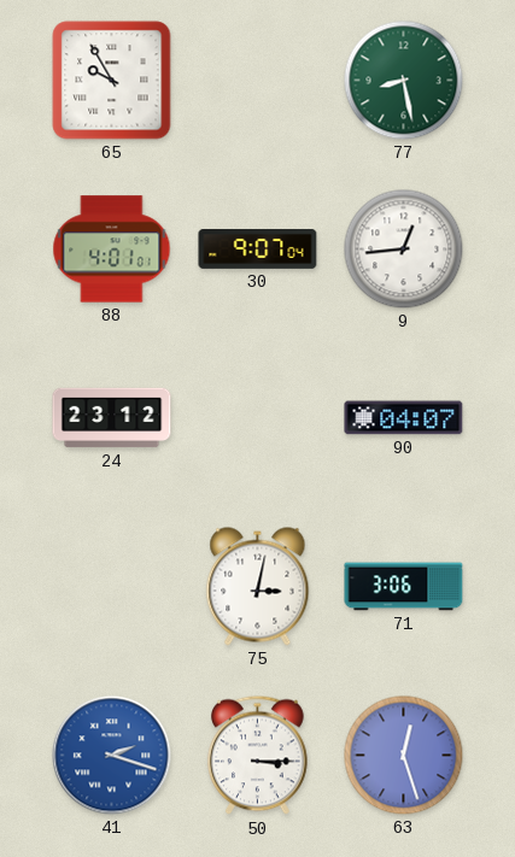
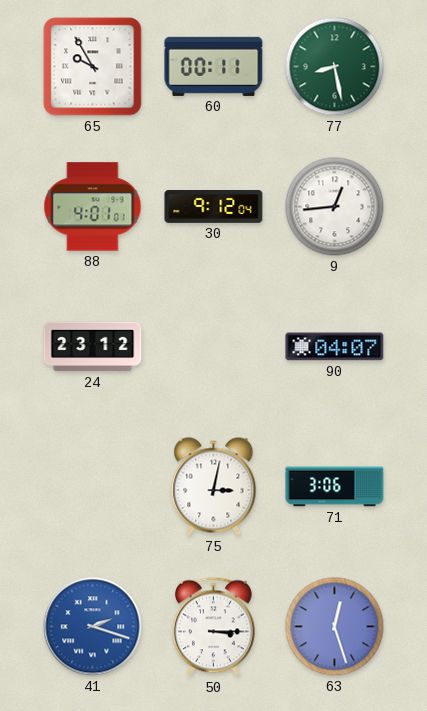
60: none -> 00:11
30: 9:07 -> 9:12
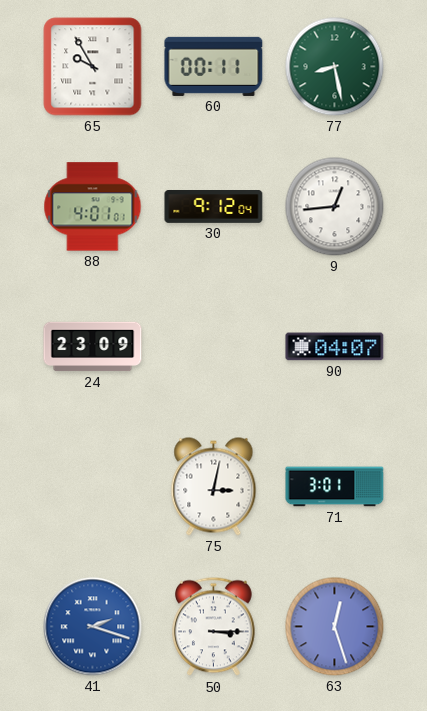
24: 23:12 -> 23:09
71: 3:06 -> 3:01
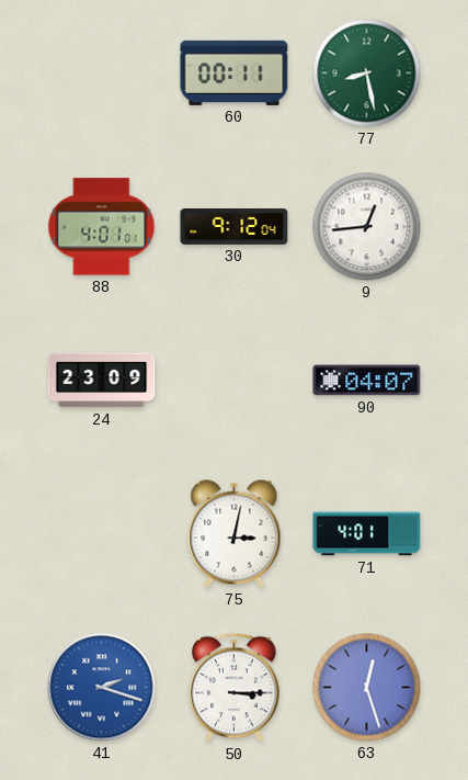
65: 9:55 -> none
71: 3:01 -> 4:01
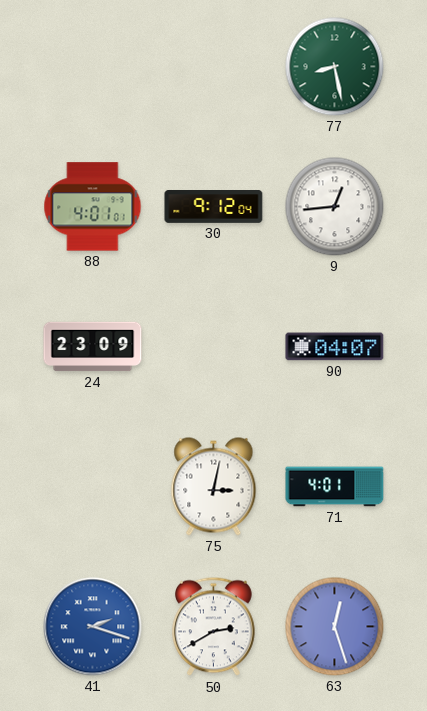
60: 00:11 -> none
50: 3:15 -> 2:40
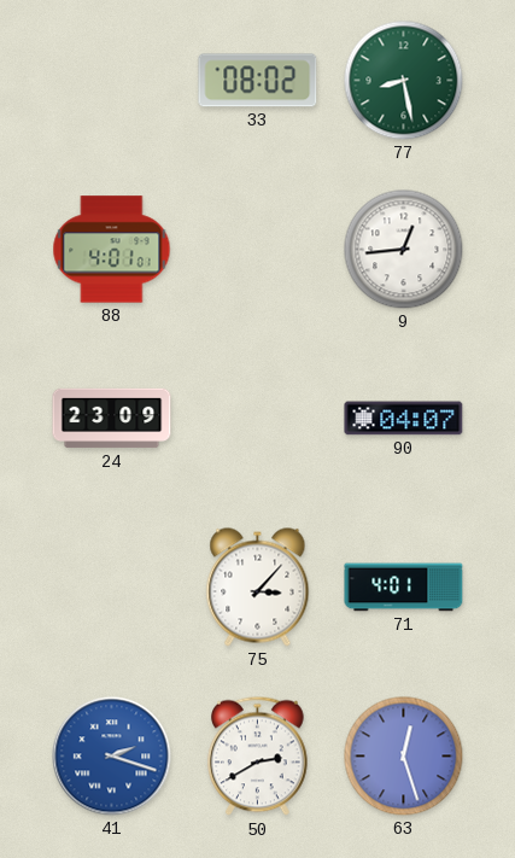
33: none -> 08:02
30: 9:12 -> none
75: 3:02 -> 3:07
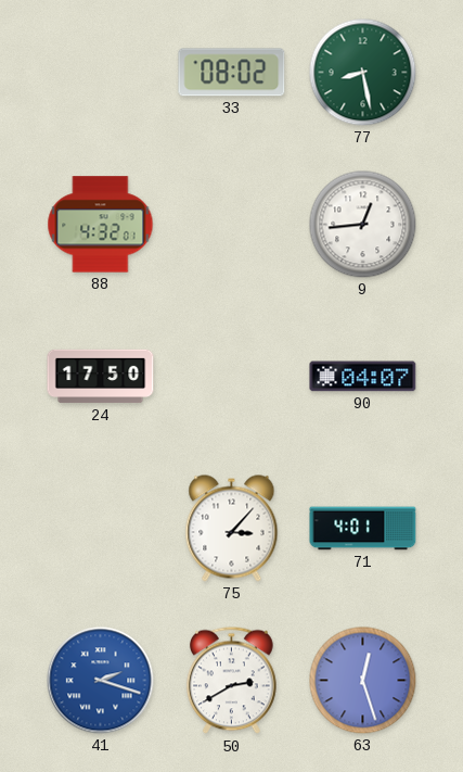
88: 4:01 -> 4:32
24: 23:09 -> 17:50
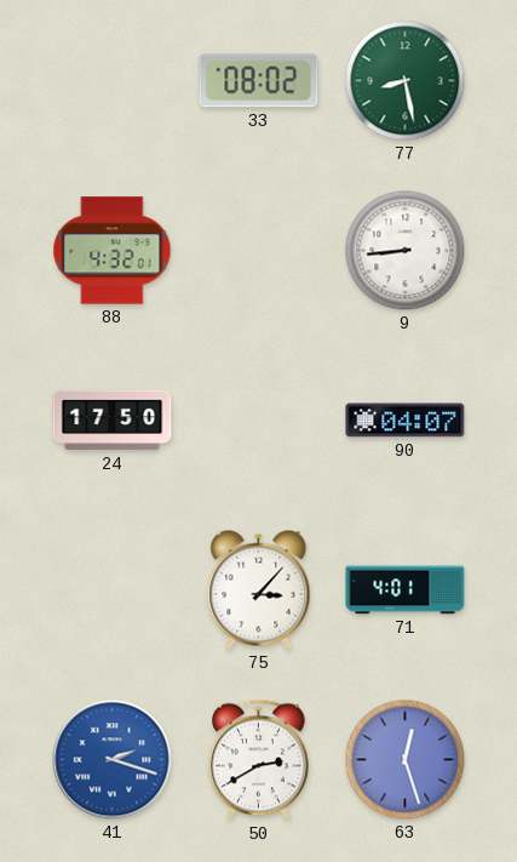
9: 12:44 -> 8:44
